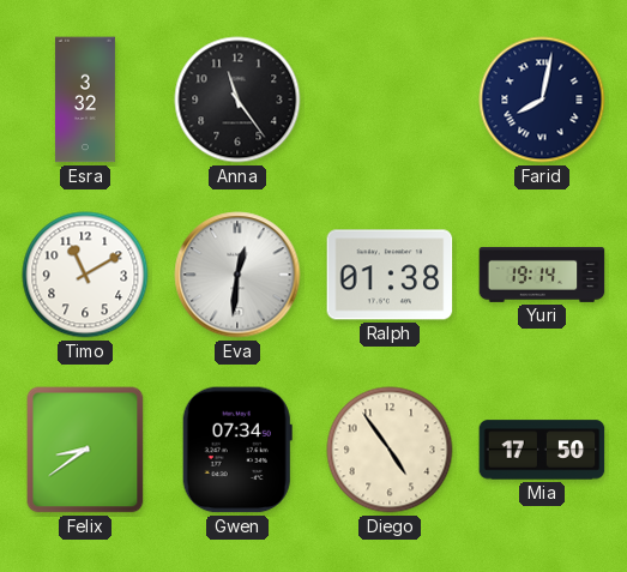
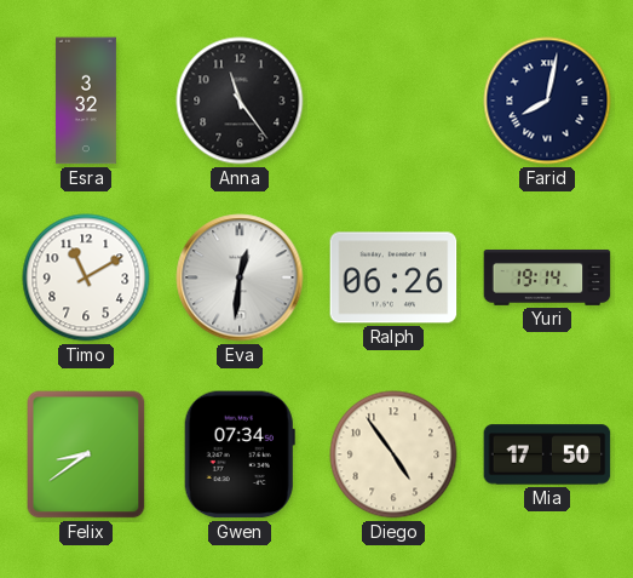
Ralph: 01:38 -> 06:26
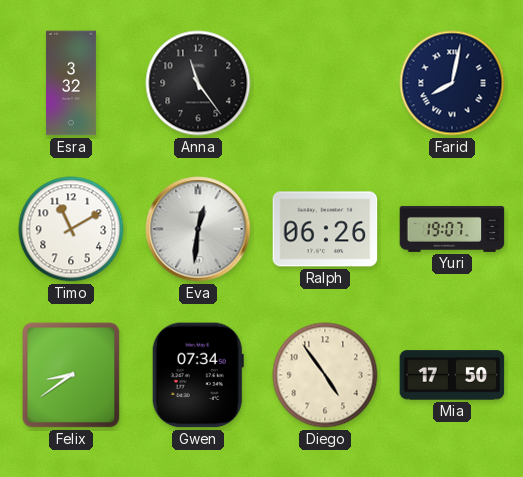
Yuri: 19:14 -> 19:07
